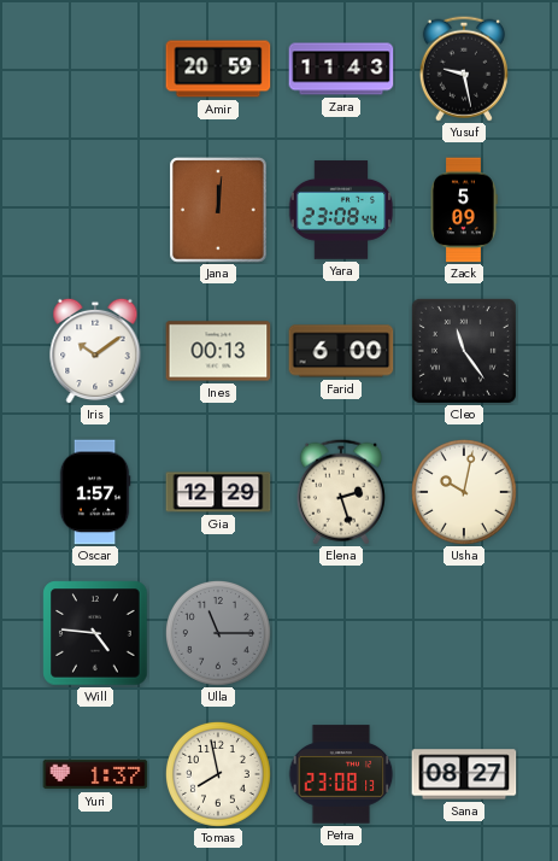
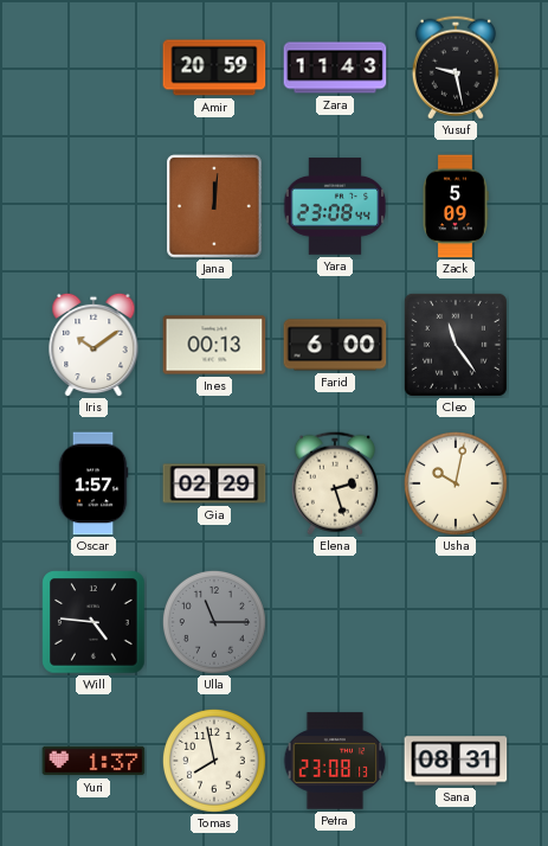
Gia: 12:29 -> 02:29
Sana: 08:27 -> 08:31
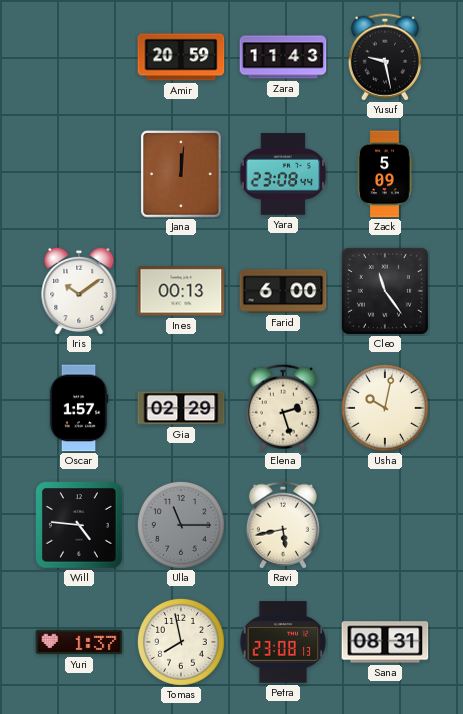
Ravi: none -> 5:43
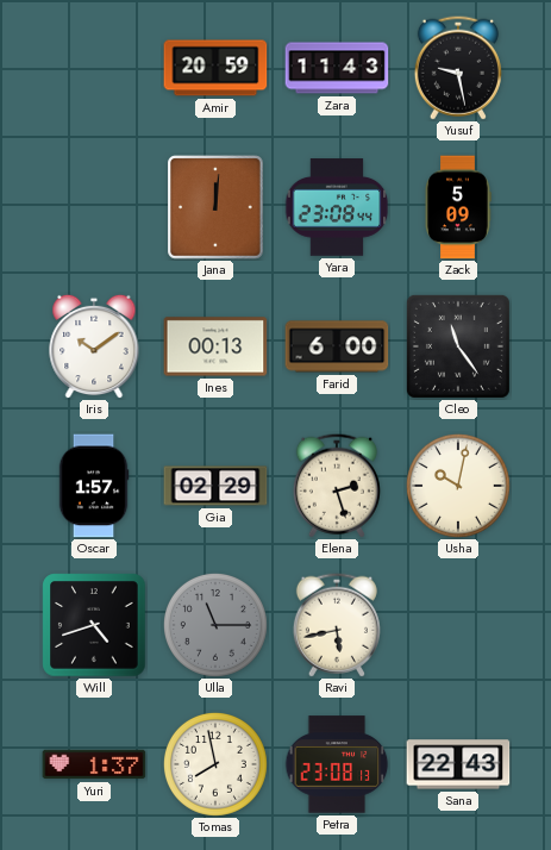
Will: 4:46 -> 4:42
Sana: 08:31 -> 22:43
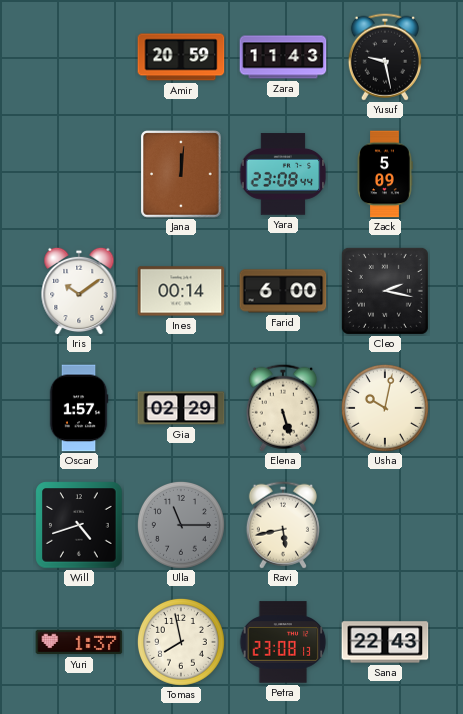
Ines: 00:13 -> 00:14
Cleo: 11:24 -> 2:17
Elena: 2:27 -> 5:27
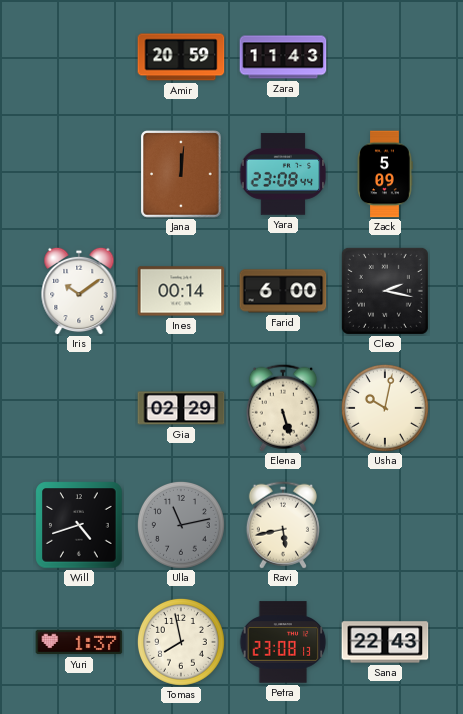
Yusuf: 9:28 -> none
Oscar: 1:57 -> none
Ulla: 11:15 -> 11:13
